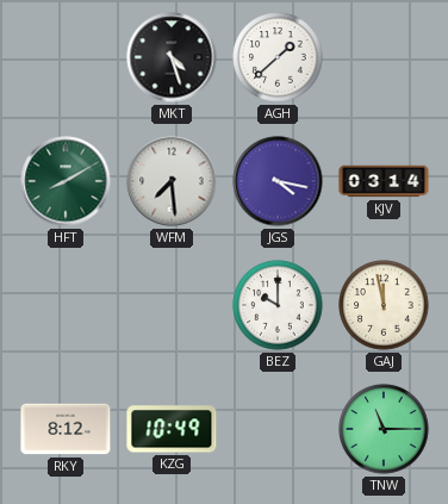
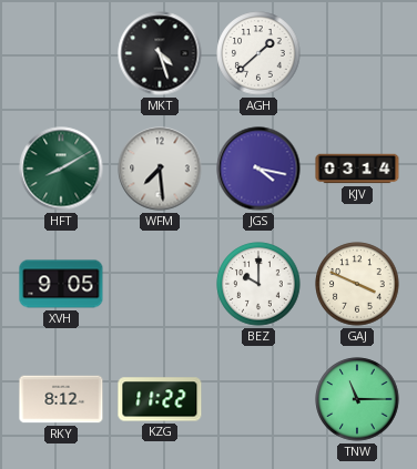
XVH: none -> 9:05
GAJ: 11:58 -> 3:49
KZG: 10:49 -> 11:22
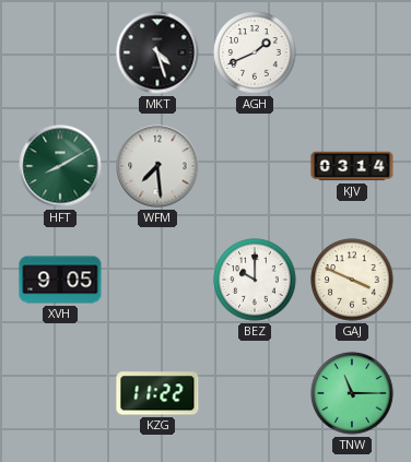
AGH: 1:38 -> 1:41
JGS: 4:17 -> none
RKY: 8:12 -> none
